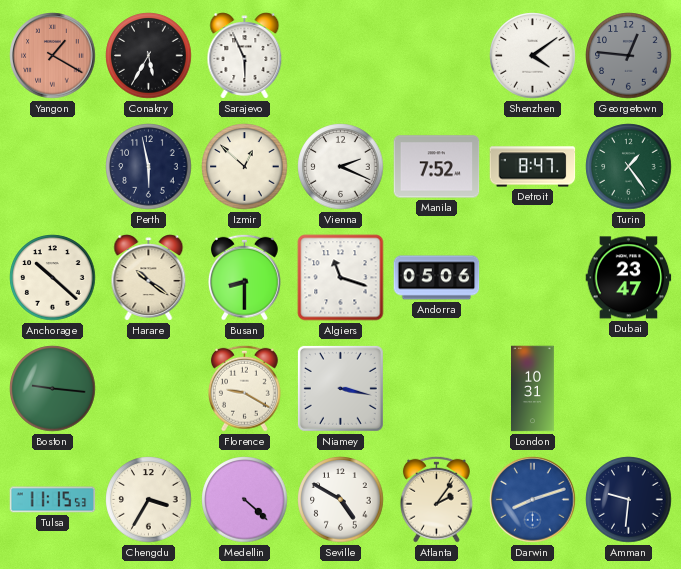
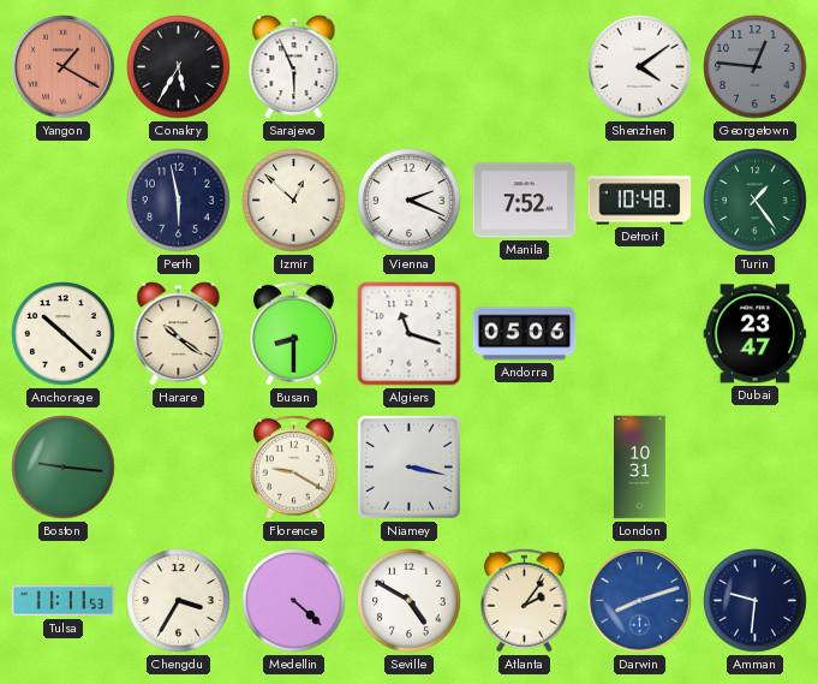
Detroit: 8:47 -> 10:48
Tulsa: 11:15 -> 11:11
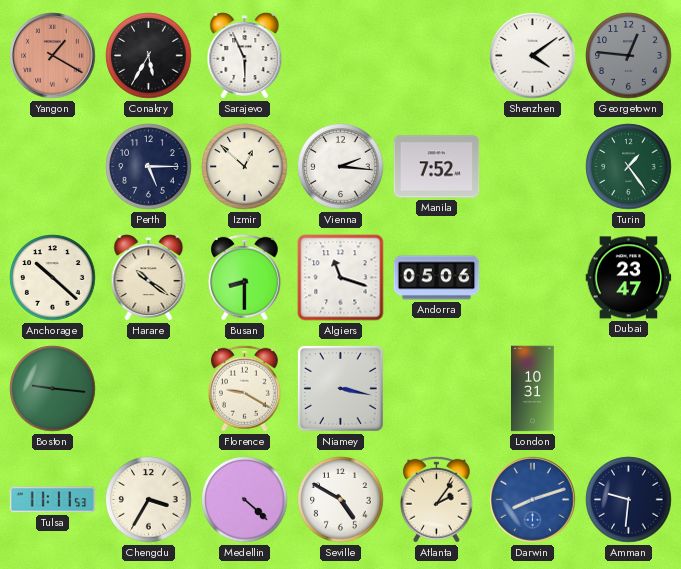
Perth: 5:58 -> 5:15
Vienna: 2:19 -> 2:16
Detroit: 10:48 -> none
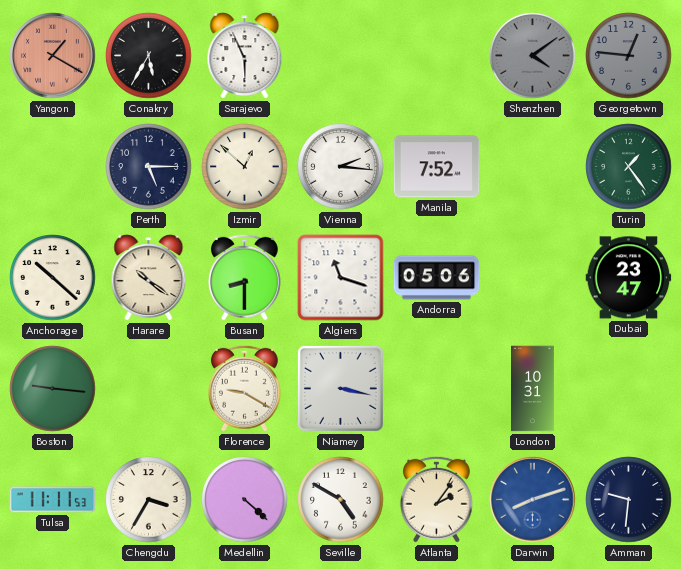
Shenzhen dial: white -> grey
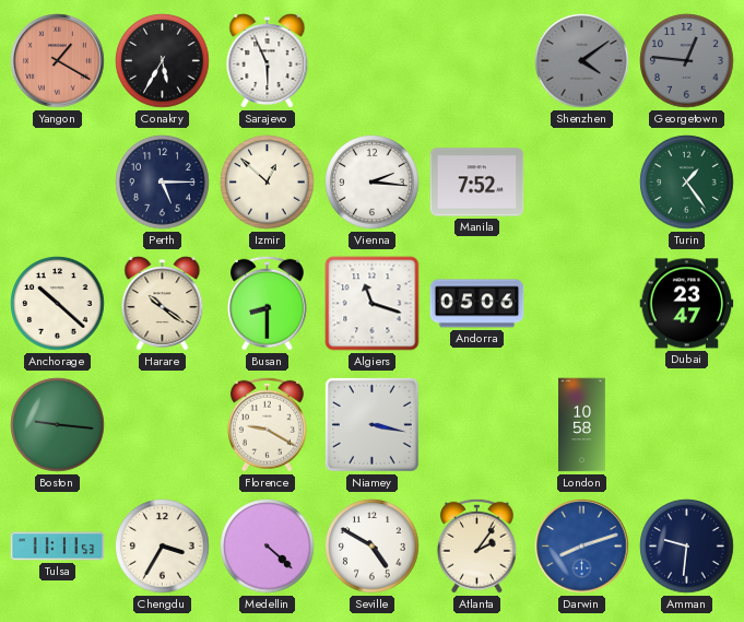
London: 10:31 -> 10:58
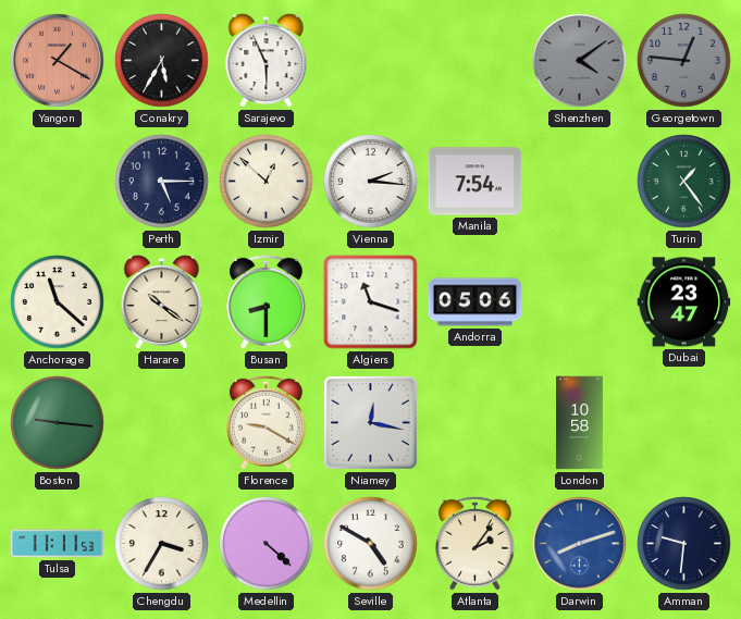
Manila: 7:52 -> 7:54
Anchorage: 10:22 -> 11:22
Niamey: 3:17 -> 12:17
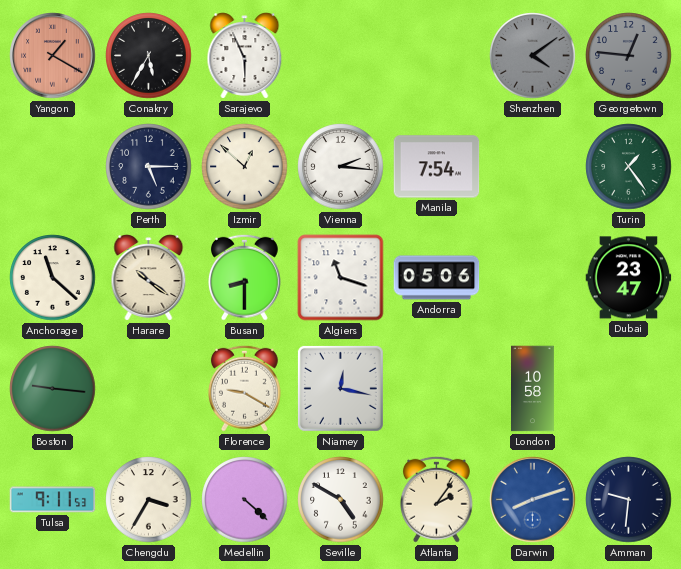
Tulsa: 11:11 -> 9:11
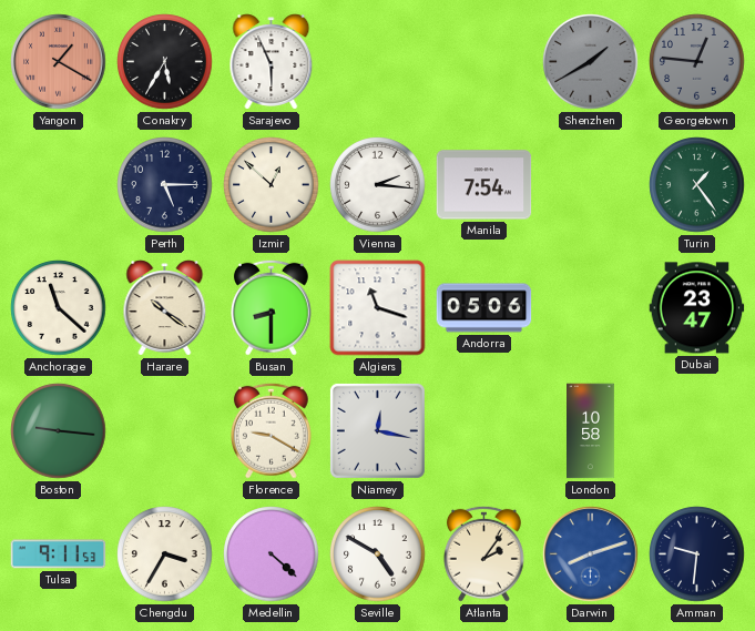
Shenzhen: 4:09 -> 1:40
